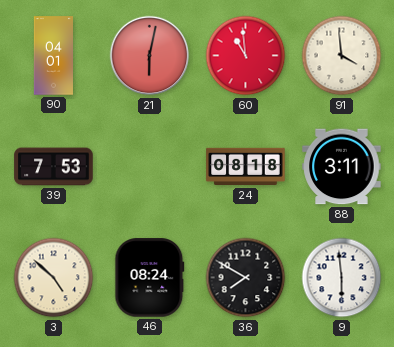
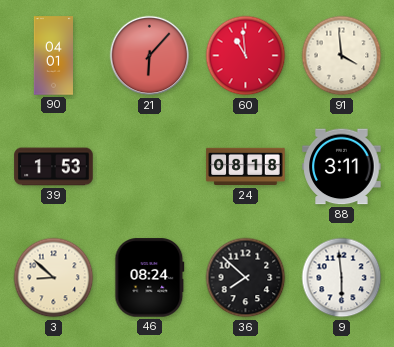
21: 6:02 -> 6:07
39: 7:53 -> 1:53
3: 4:52 -> 8:52
36: 7:50 -> 7:52
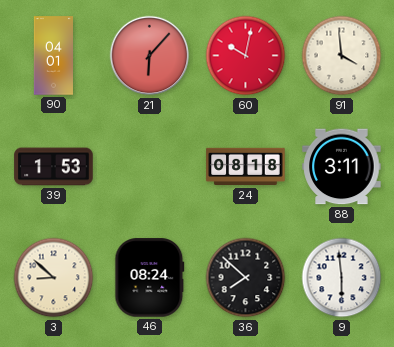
60: 10:59 -> 10:02
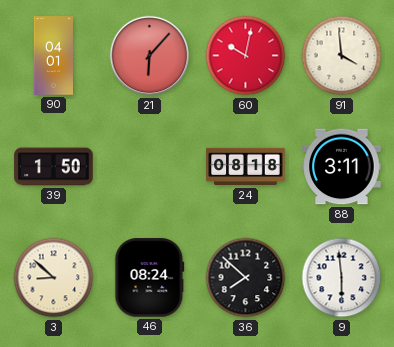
39: 1:53 -> 1:50
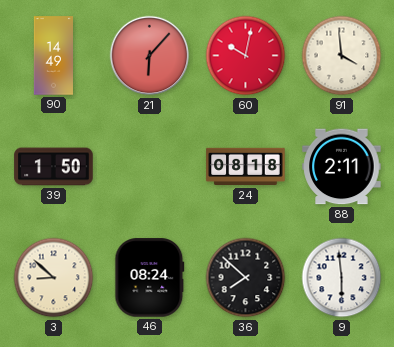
90: 04:01 -> 14:49
88: 3:11 -> 2:11
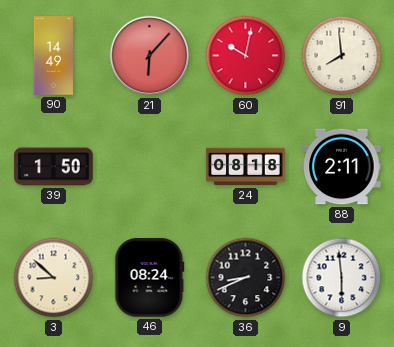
91: 3:59 -> 7:59
36: 7:52 -> 8:41
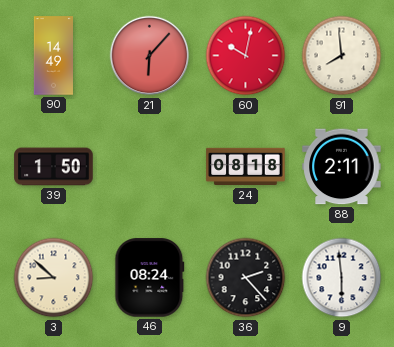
36: 8:41 -> 2:23
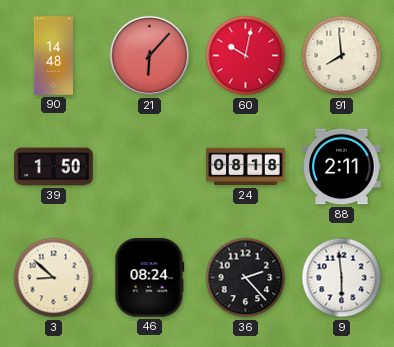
90: 14:49 -> 14:48
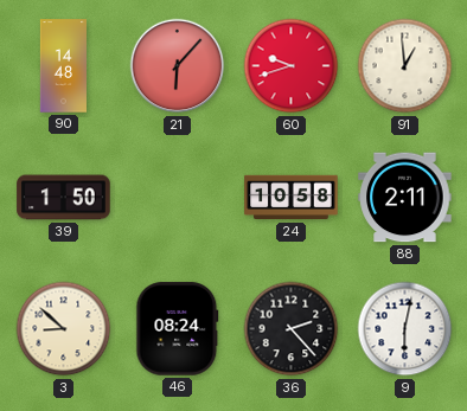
60: 10:02 -> 9:42
91: 7:59 -> 12:59
24: 08:18 -> 10:58
9: 5:59 -> 6:02
